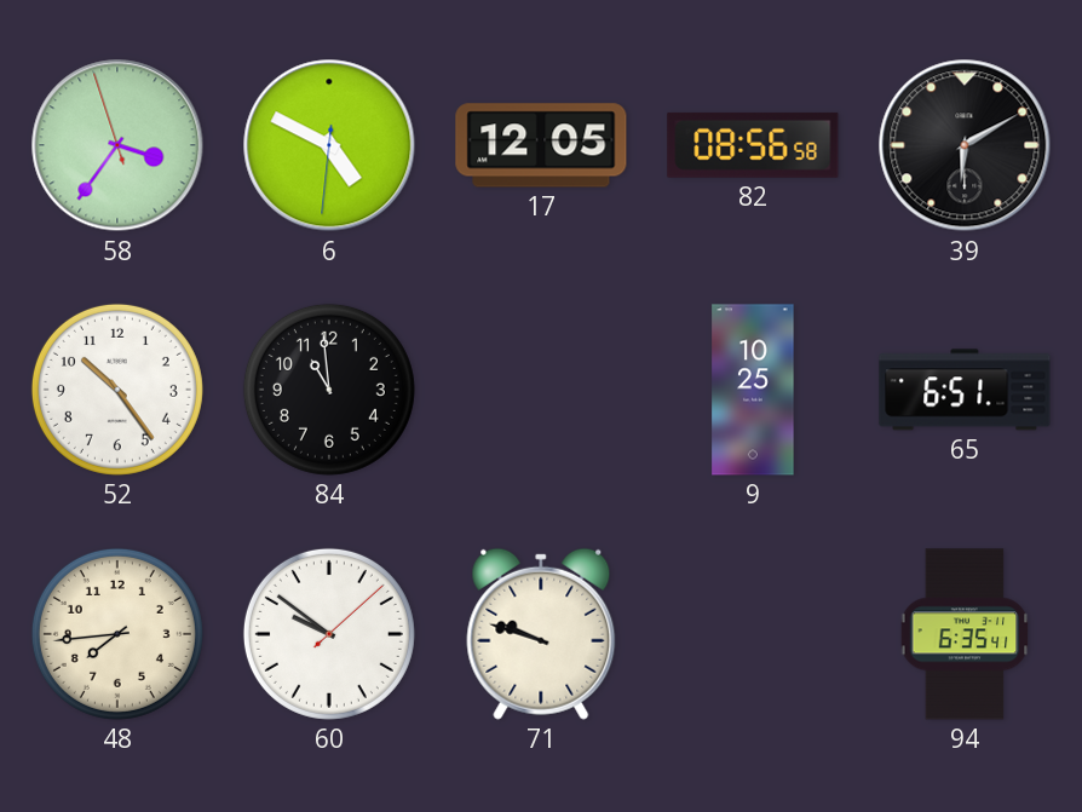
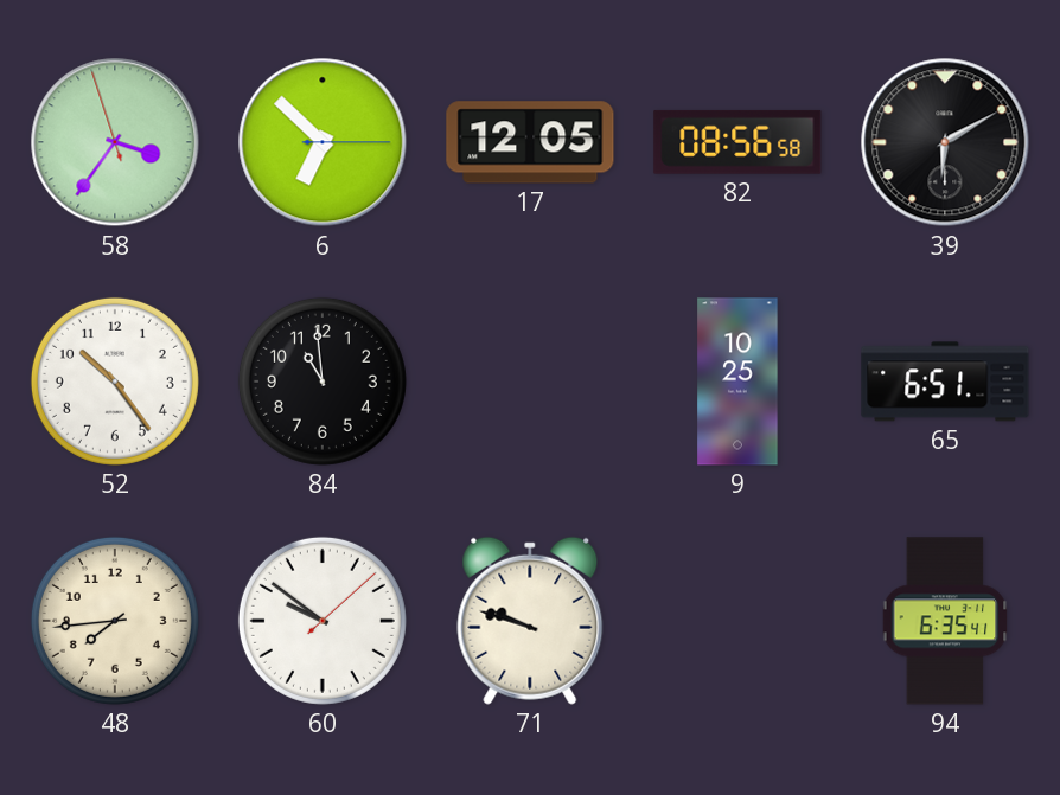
6: 4:49 -> 6:52
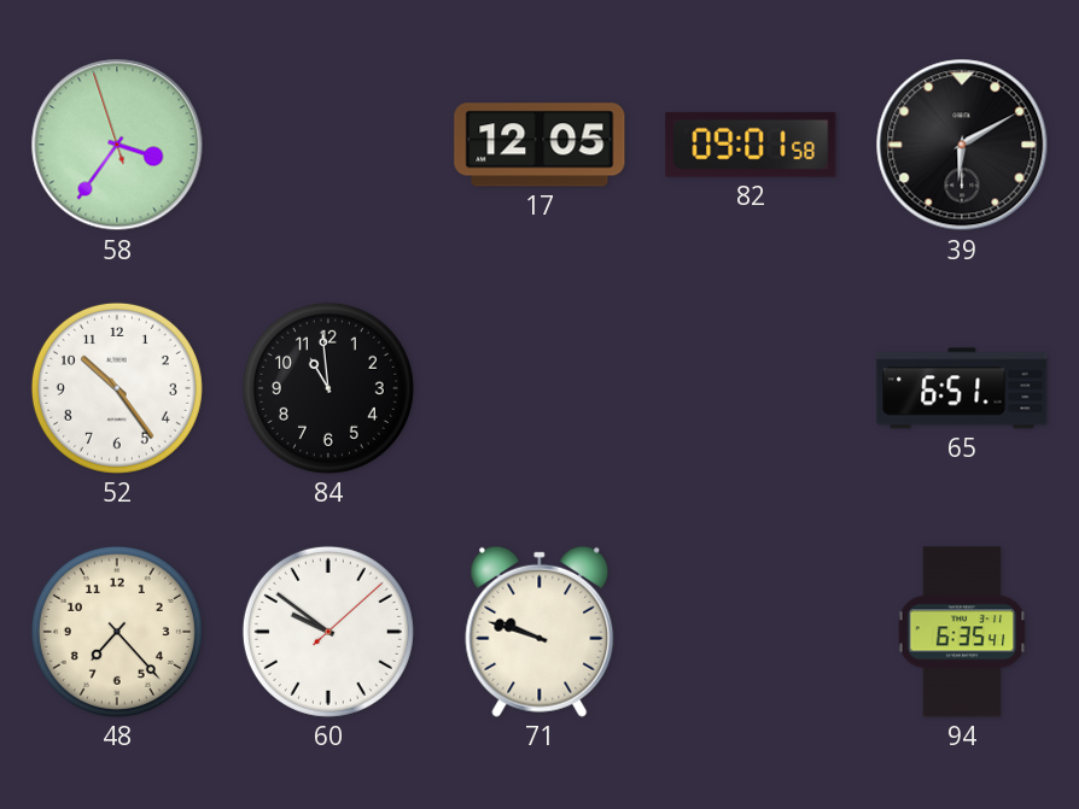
6: 6:52 -> none
82: 08:56 -> 09:01
9: 10:25 -> none
48: 7:44 -> 7:23
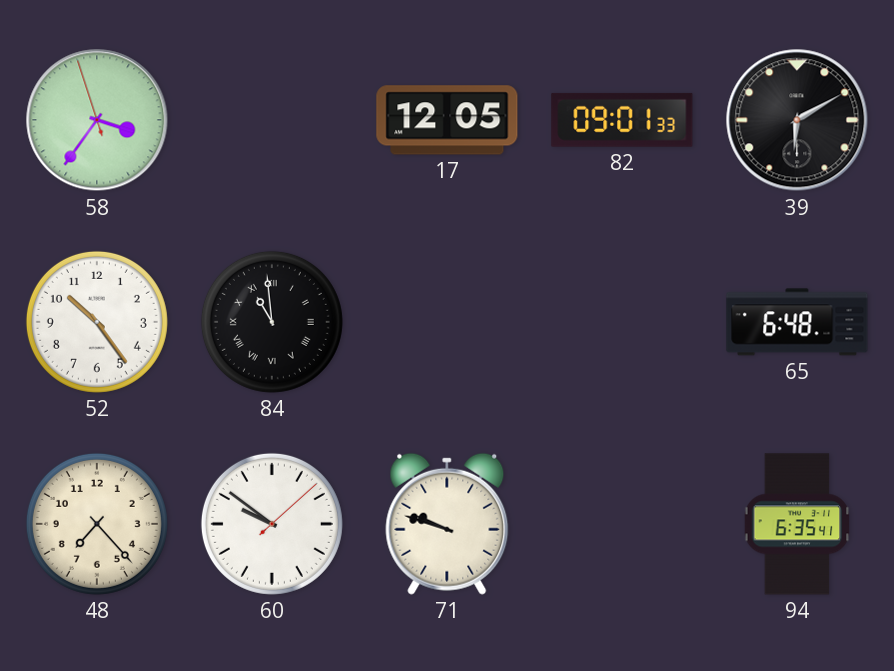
82: 09:01:58 -> 09:01:33
84 numerals: Arabic -> Roman
65: 6:51 -> 6:48
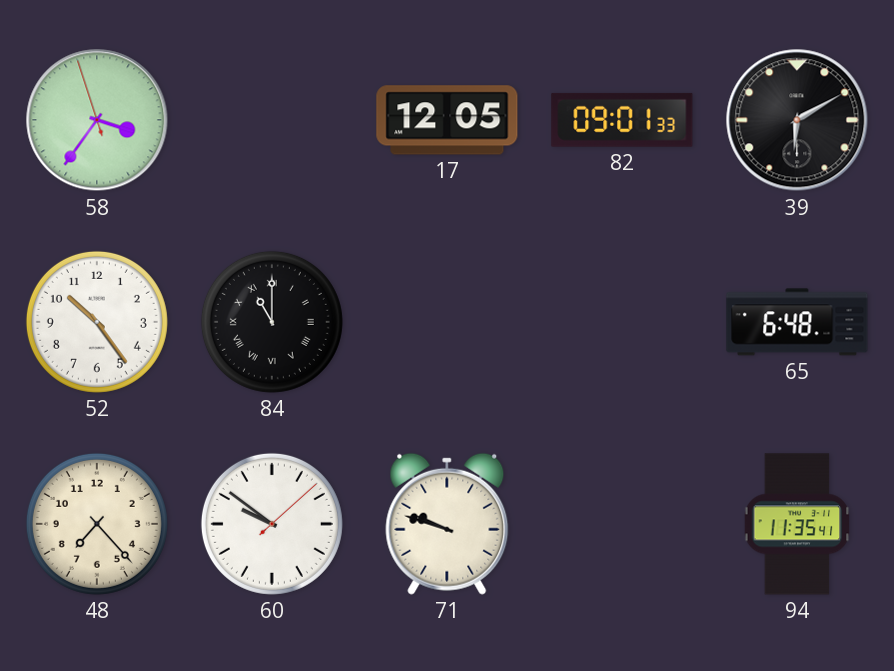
84: 10:59 -> 11:00
94: 6:35 -> 11:35
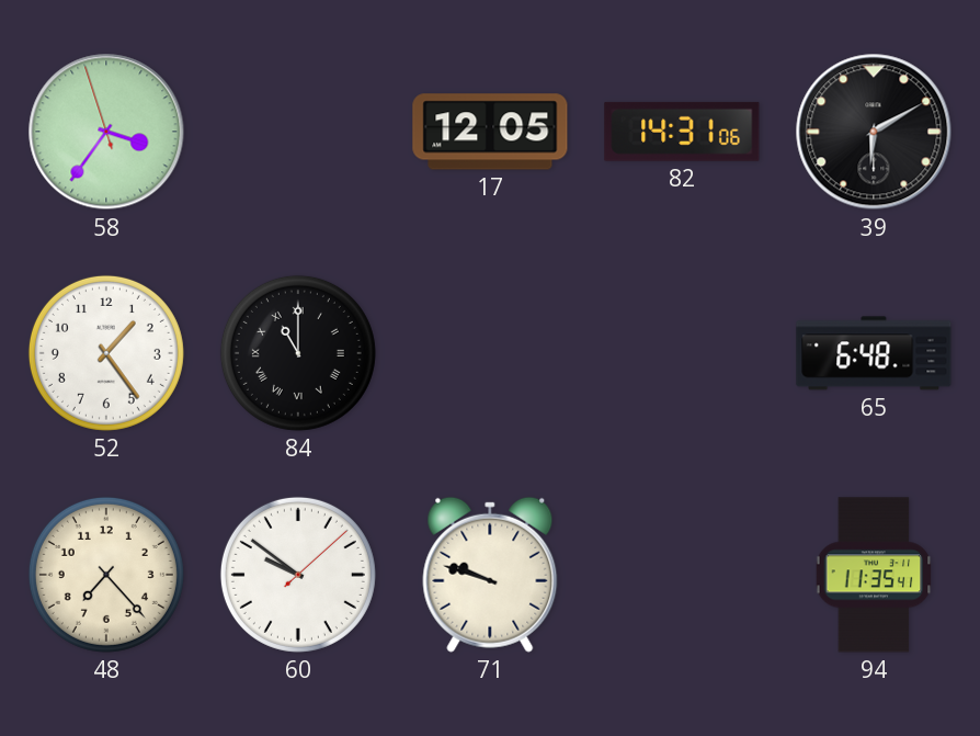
82: 09:01 -> 14:31
52: 10:24 -> 1:24
